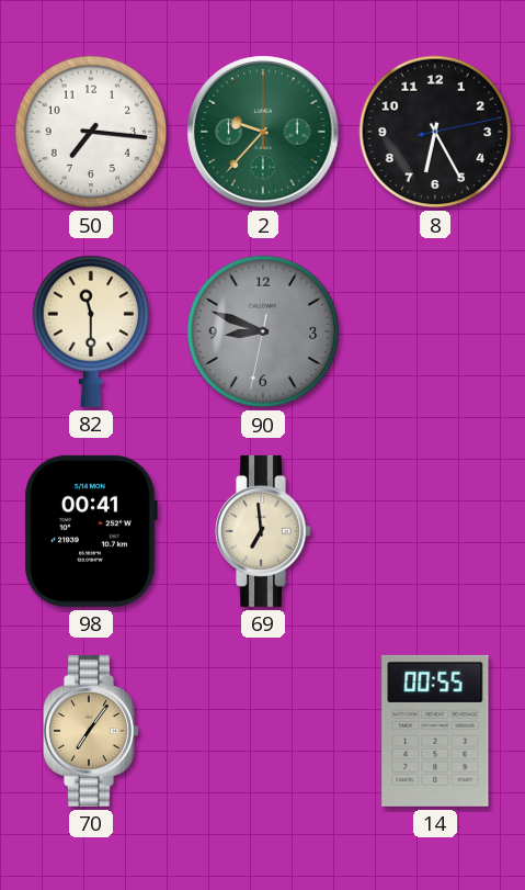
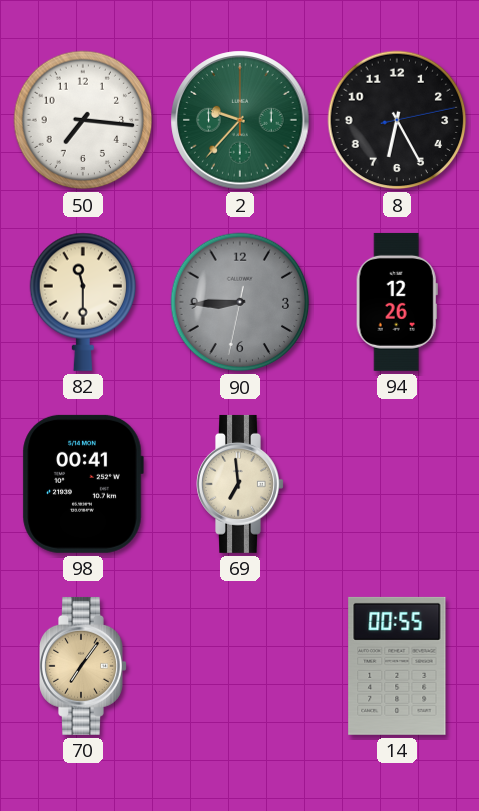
90: 8:48 -> 8:44
94: none -> 12:26
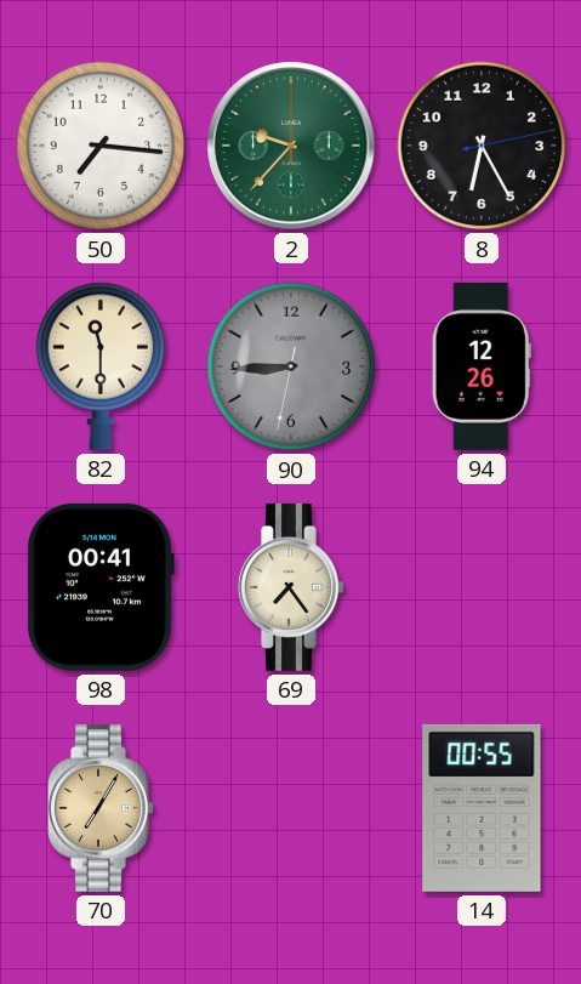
69: 6:59 -> 7:24
70: 7:06 -> 7:05
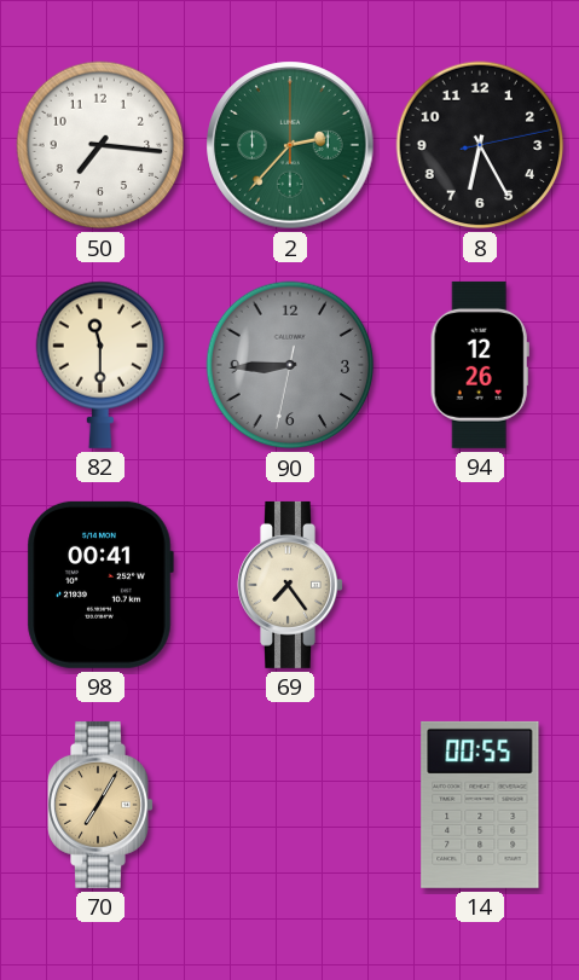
2: 9:37 -> 2:37
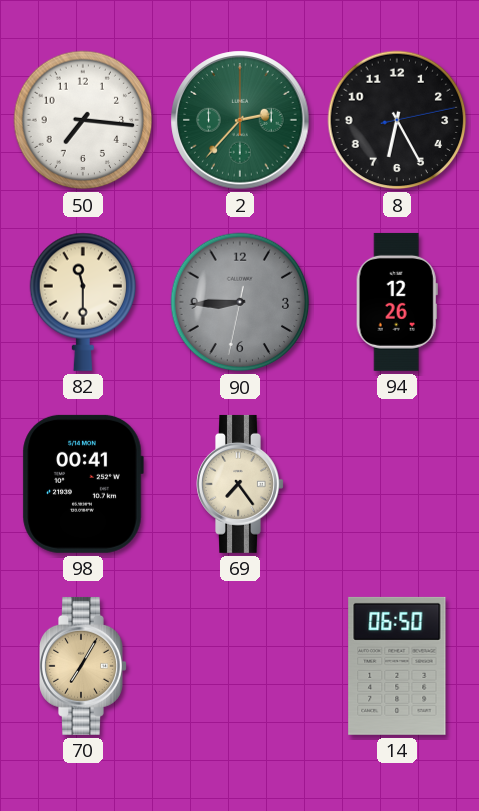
14: 00:55 -> 06:50
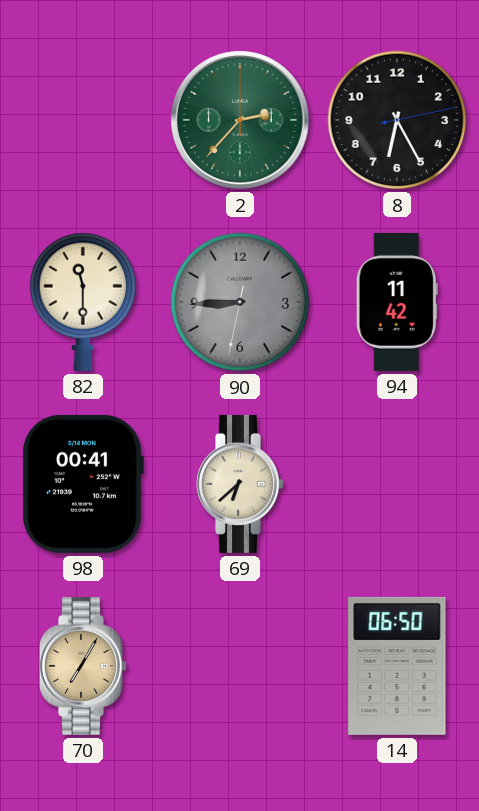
50: 7:16 -> none
94: 12:26 -> 11:42
69: 7:24 -> 6:38
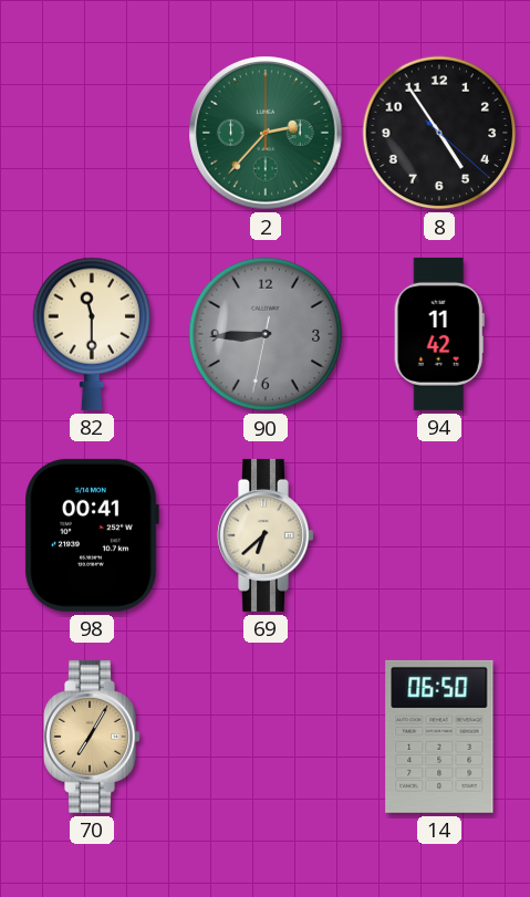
8: 6:25 -> 4:54
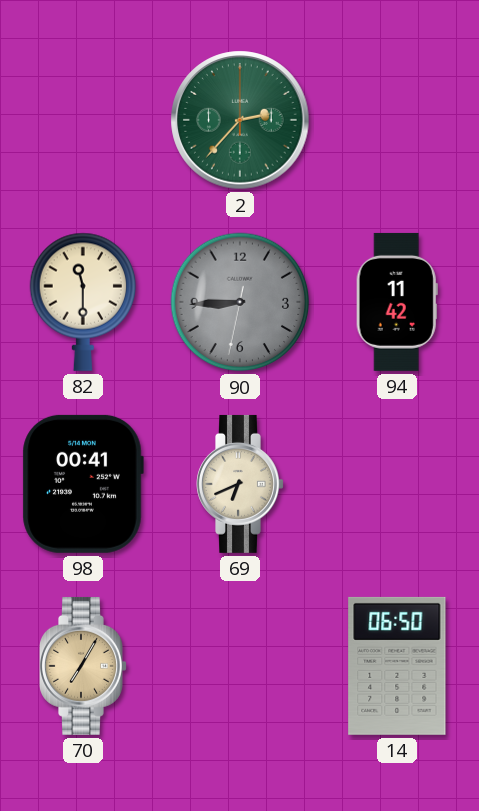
8: 4:54 -> none
69: 6:38 -> 6:41
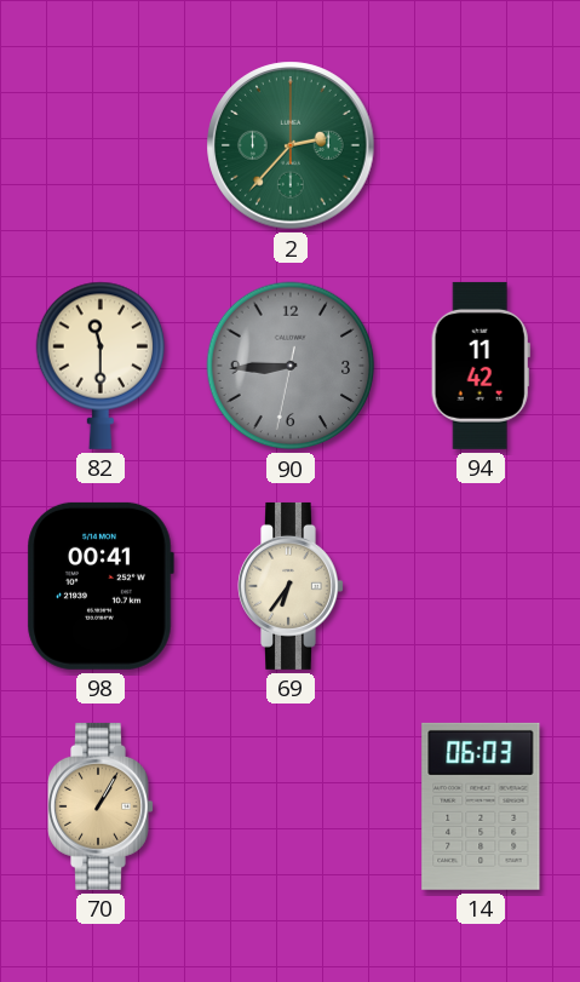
69: 6:41 -> 6:36
70: 7:05 -> 1:05
14: 06:50 -> 06:03
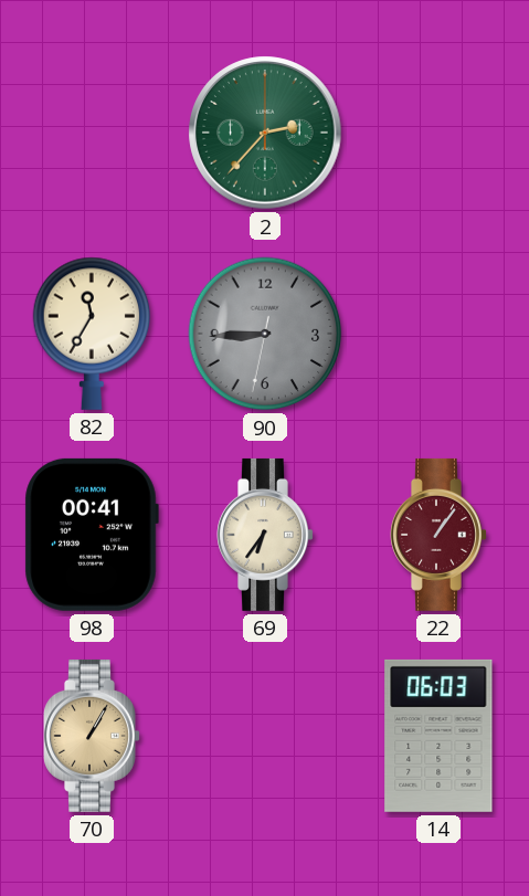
82: 11:30 -> 11:35
94: 11:42 -> none
22: none -> 1:06
